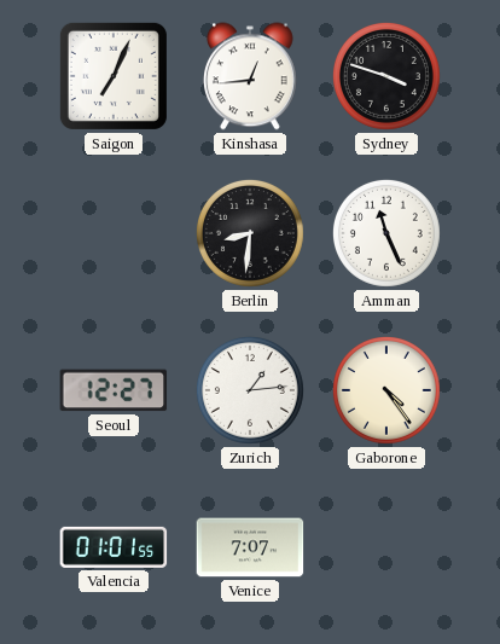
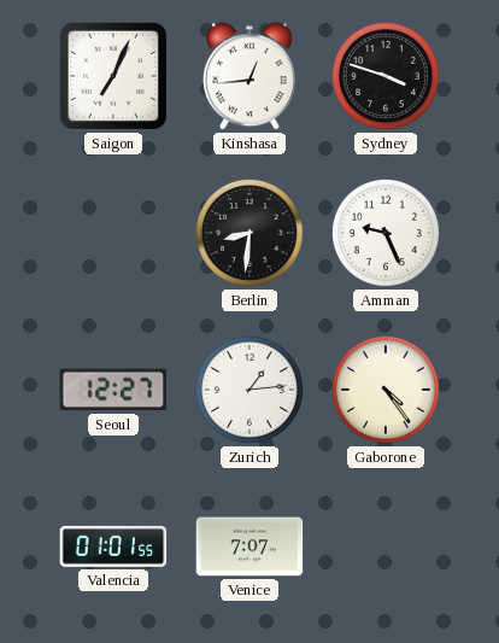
Amman: 11:26 -> 9:26
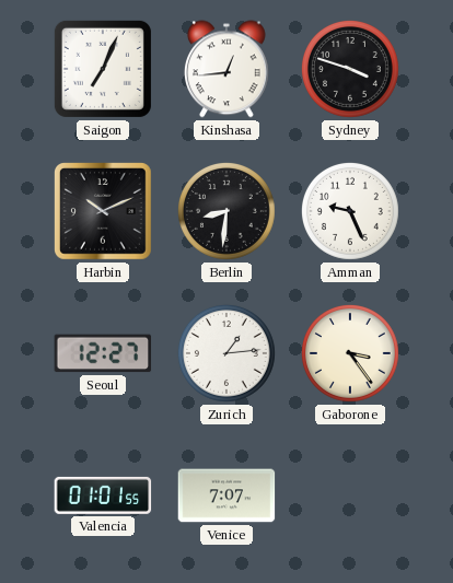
Harbin: none -> 10:11
Gaborone: 4:24 -> 3:24
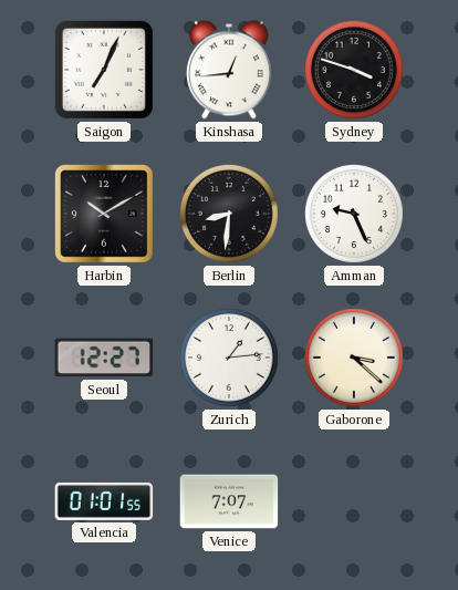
Harbin: 10:11 -> 10:10
Gaborone: 3:24 -> 3:22
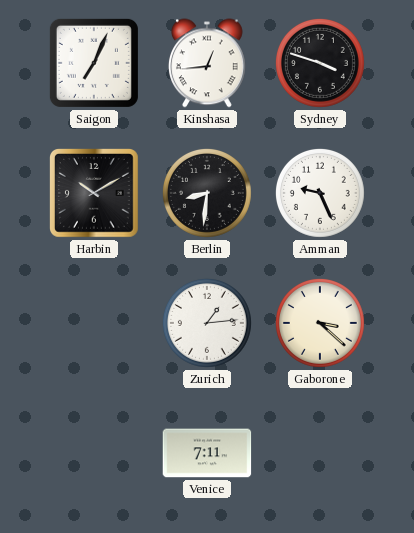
Seoul: 12:27 -> none
Valencia: 01:01 -> none
Venice: 7:07 -> 7:11
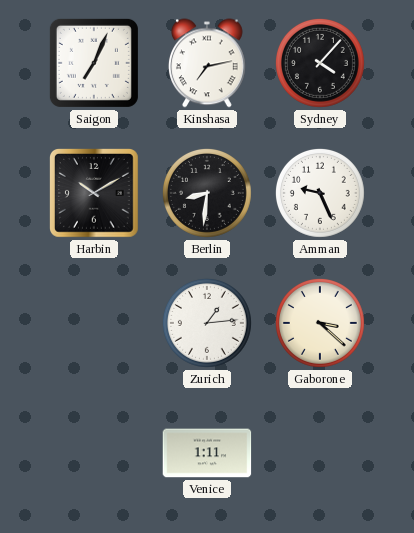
Kinshasa: 12:44 -> 7:13
Sydney: 3:48 -> 4:07
Venice: 7:11 -> 1:11
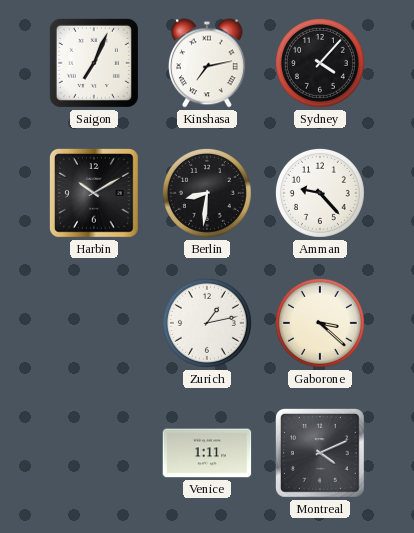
Amman: 9:26 -> 9:23
Zurich: 1:14 -> 1:13
Montreal: none -> 4:11
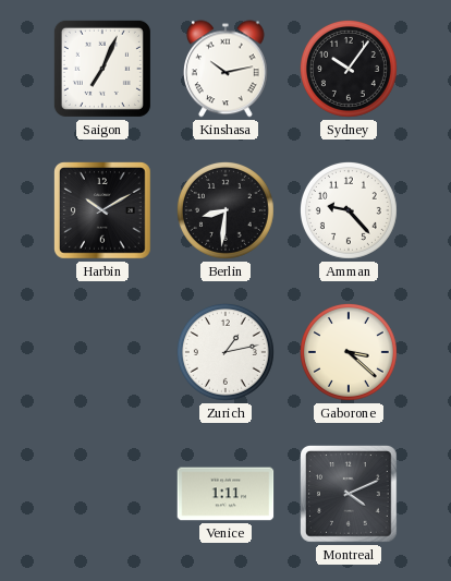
Kinshasa: 7:13 -> 10:13
Sydney: 4:07 -> 10:06
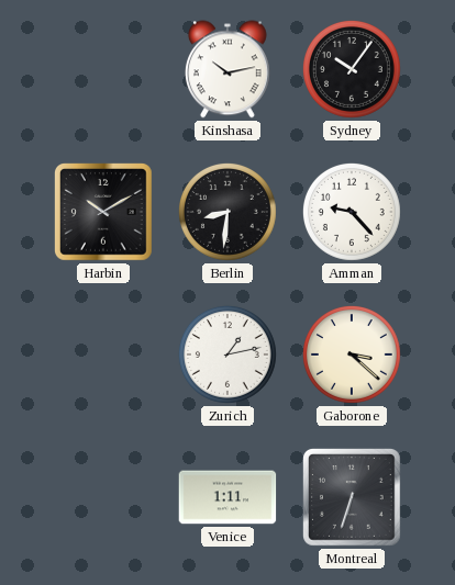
Saigon: 7:04 -> none
Montreal: 4:11 -> 6:33
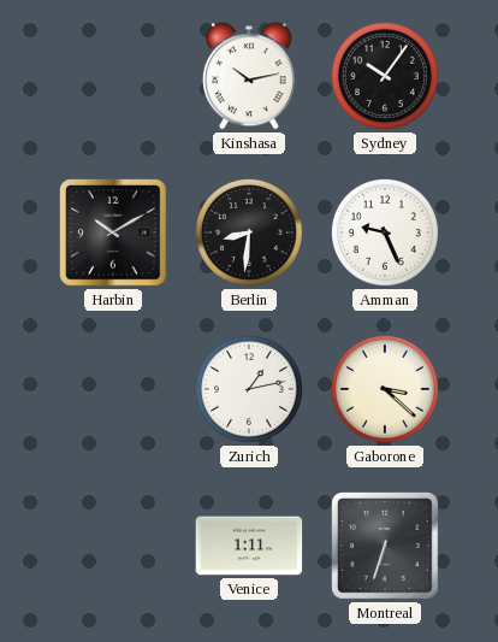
Amman: 9:23 -> 9:26
